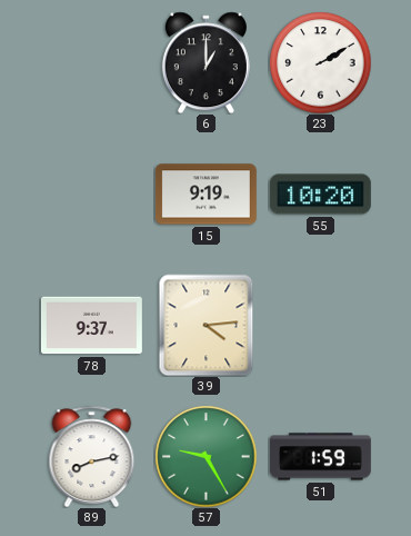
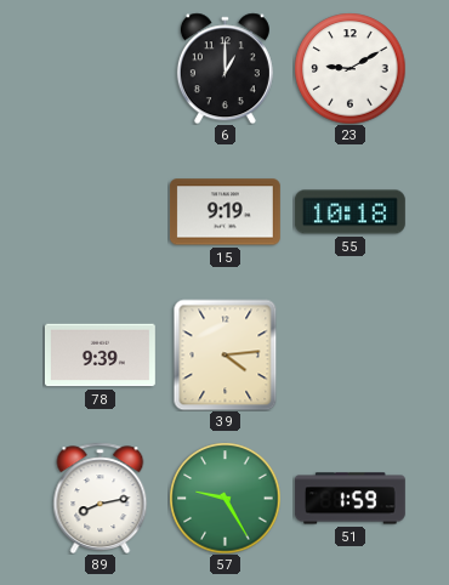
23: 2:10 -> 9:10
55: 10:20 -> 10:18
78: 9:37 -> 9:39
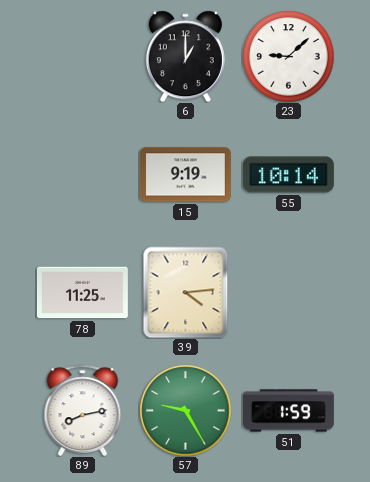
23: 9:10 -> 9:08
55: 10:18 -> 10:14
78: 9:39 -> 11:25
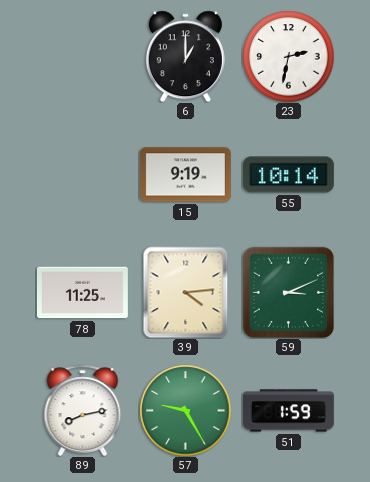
23: 9:08 -> 2:32
59: none -> 3:11
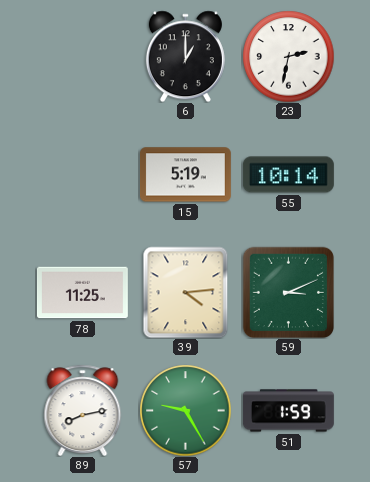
15: 9:19 -> 5:19
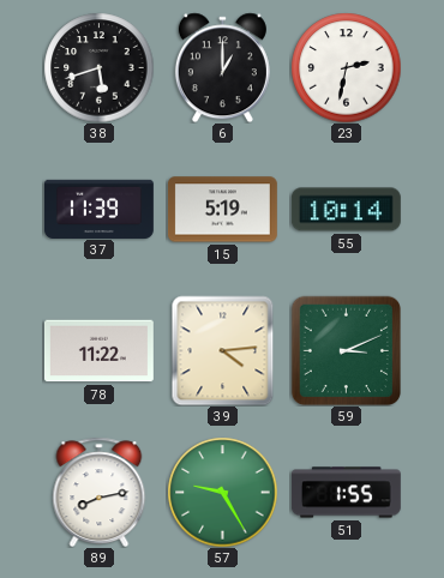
38: none -> 5:42
37: none -> 11:39
78: 11:25 -> 11:22
51: 1:59 -> 1:55
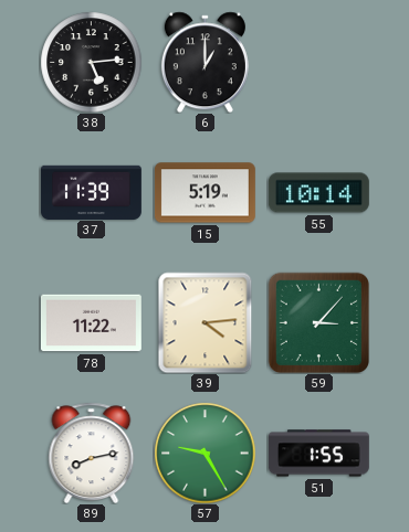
38: 5:42 -> 5:14
23: 2:32 -> none
59: 3:11 -> 3:07
